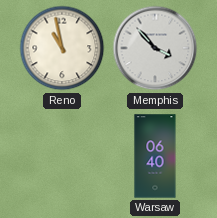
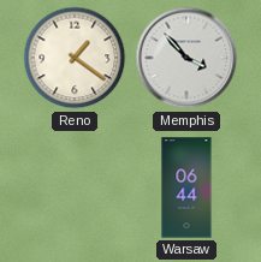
Reno: 10:58 -> 1:21
Warsaw: 06:40 -> 06:44
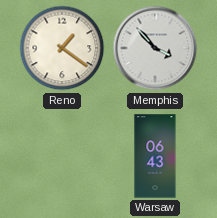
Warsaw: 06:44 -> 06:43
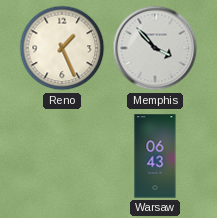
Reno: 1:21 -> 1:26
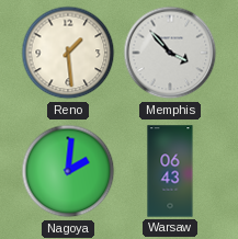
Reno: 1:26 -> 1:29
Nagoya: none -> 2:01
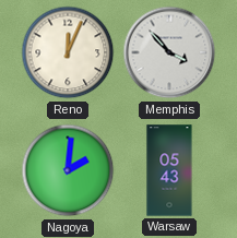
Reno: 1:29 -> 12:04
Warsaw: 06:43 -> 05:43
